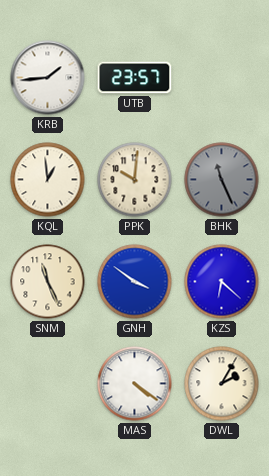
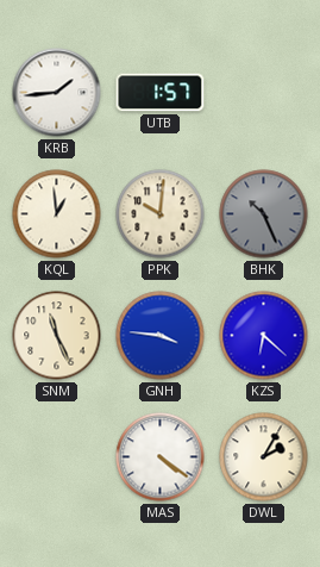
UTB: 23:57 -> 1:57
BHK: 11:26 -> 10:26
GNH: 3:51 -> 3:46
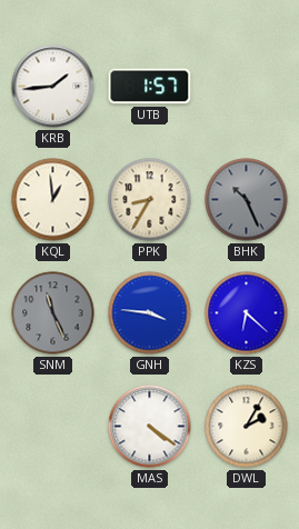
PPK: 10:01 -> 8:35
SNM dial: cream -> grey
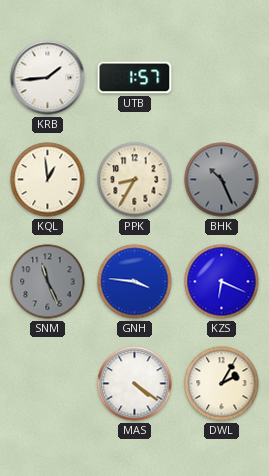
KZS: 6:22 -> 6:19
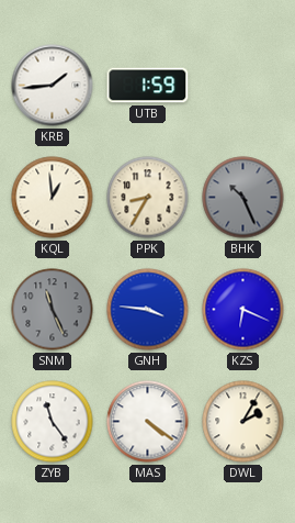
UTB: 1:57 -> 1:59
ZYB: none -> 11:24
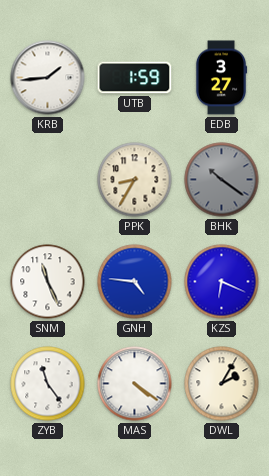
EDB: none -> 3:27
KQL: 12:59 -> none
BHK: 10:26 -> 10:21
SNM dial: grey -> white
GNH: 3:46 -> 4:46
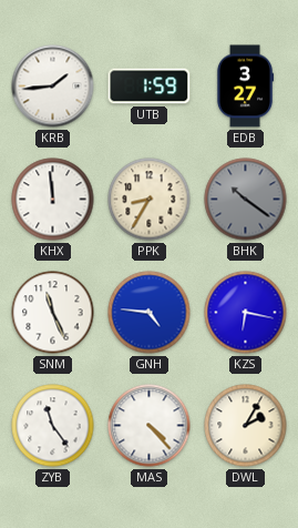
KHX: none -> 11:59
KZS: 6:19 -> 6:17
MAS: 4:21 -> 4:23
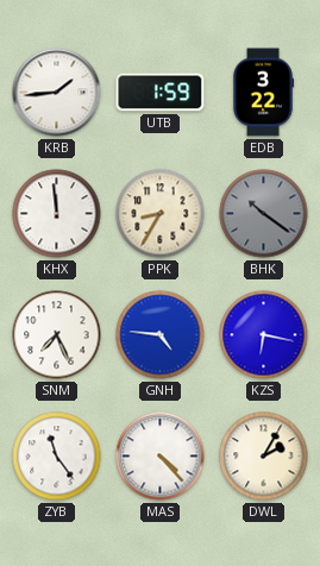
EDB: 3:27 -> 3:22
SNM: 11:26 -> 7:26
